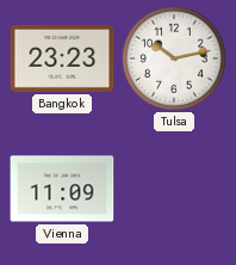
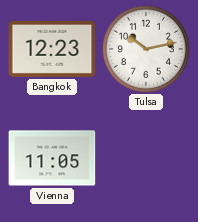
Bangkok: 23:23 -> 12:23
Vienna: 11:09 -> 11:05
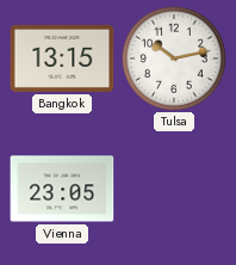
Bangkok: 12:23 -> 13:15
Vienna: 11:05 -> 23:05
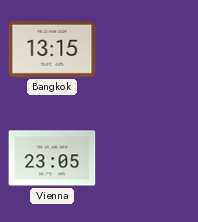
Tulsa: 10:13 -> none
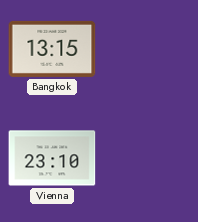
Vienna: 23:05 -> 23:10
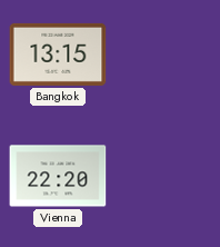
Vienna: 23:10 -> 22:20
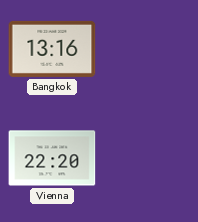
Bangkok: 13:15 -> 13:16
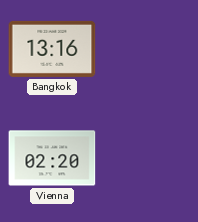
Vienna: 22:20 -> 02:20
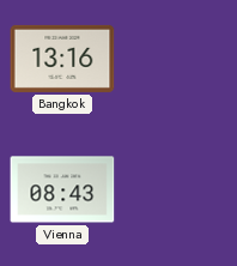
Vienna: 02:20 -> 08:43
